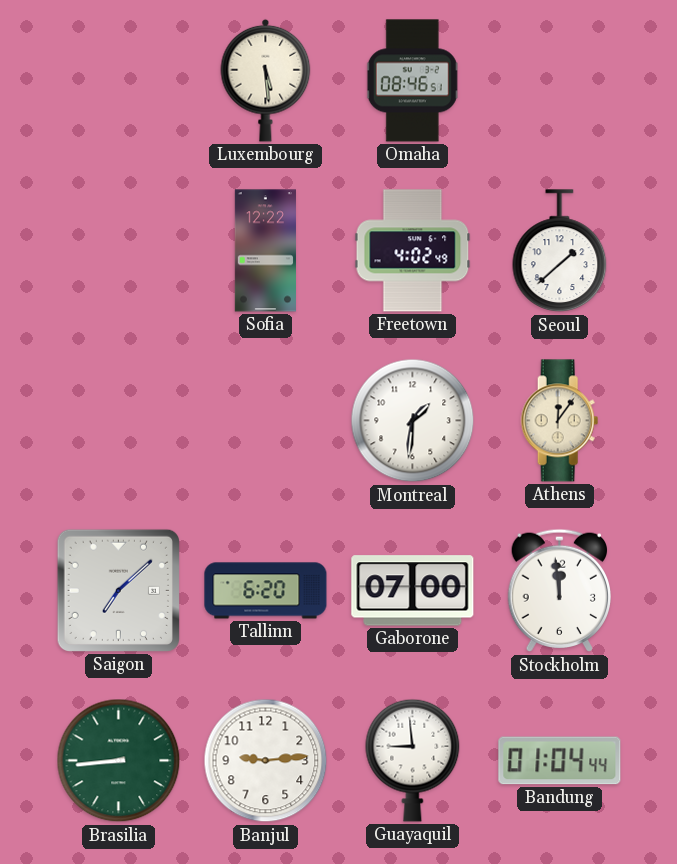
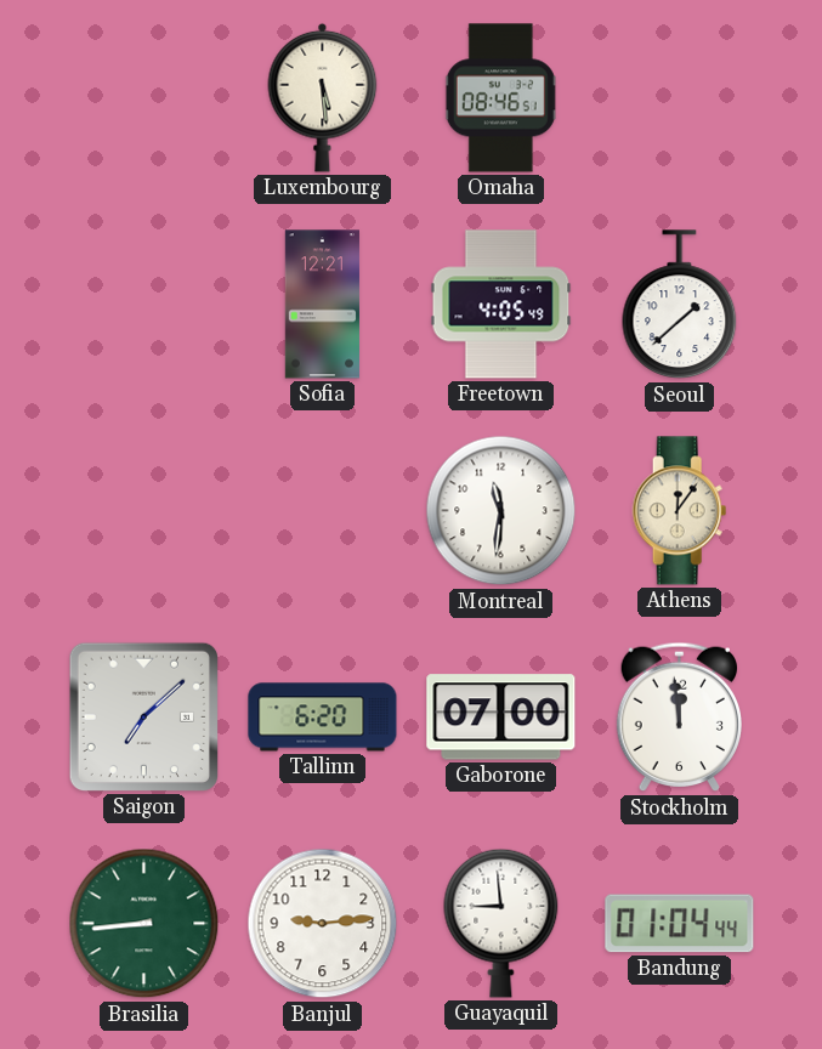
Sofia: 12:22 -> 12:21
Freetown: 4:02 -> 4:05
Montreal: 1:31 -> 11:31
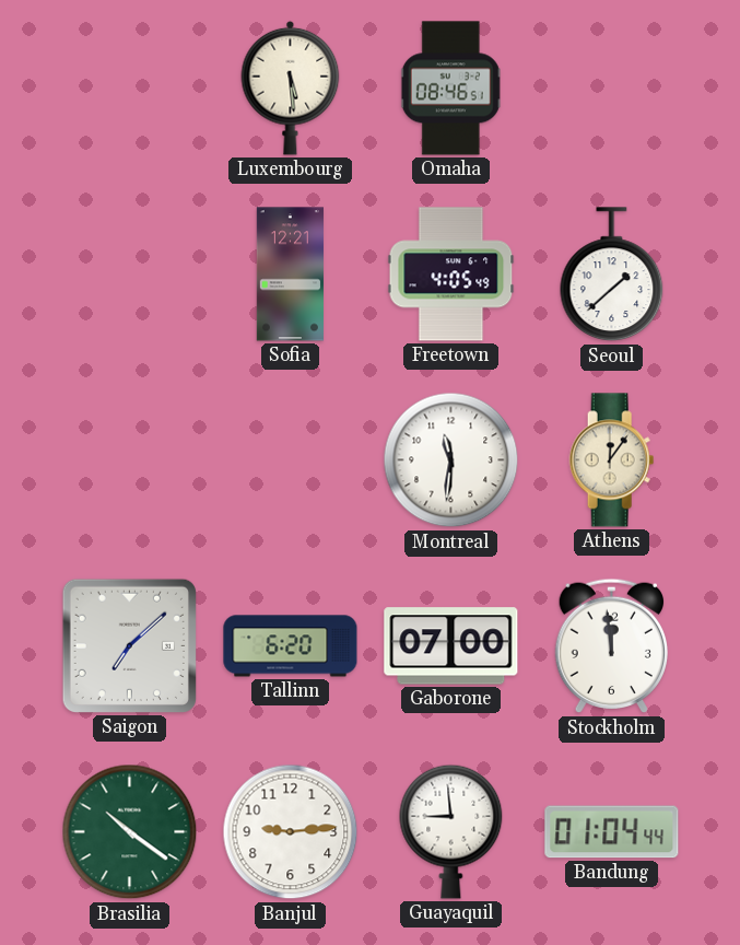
Brasilia: 8:44 -> 10:21
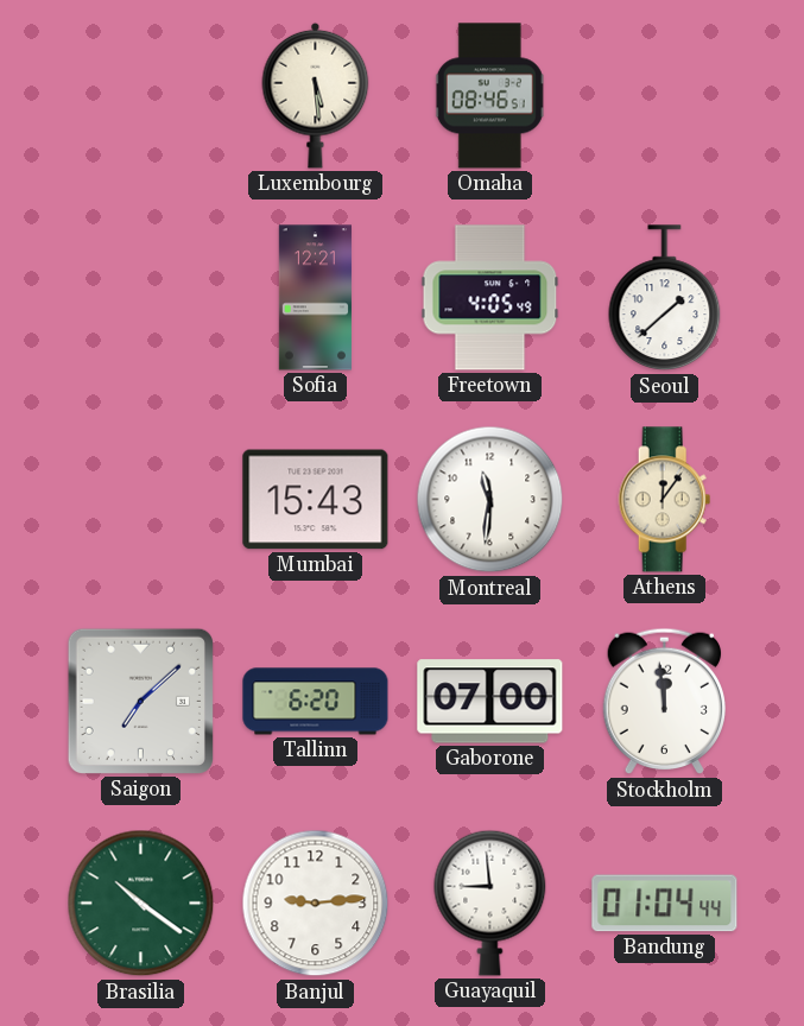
Mumbai: none -> 15:43
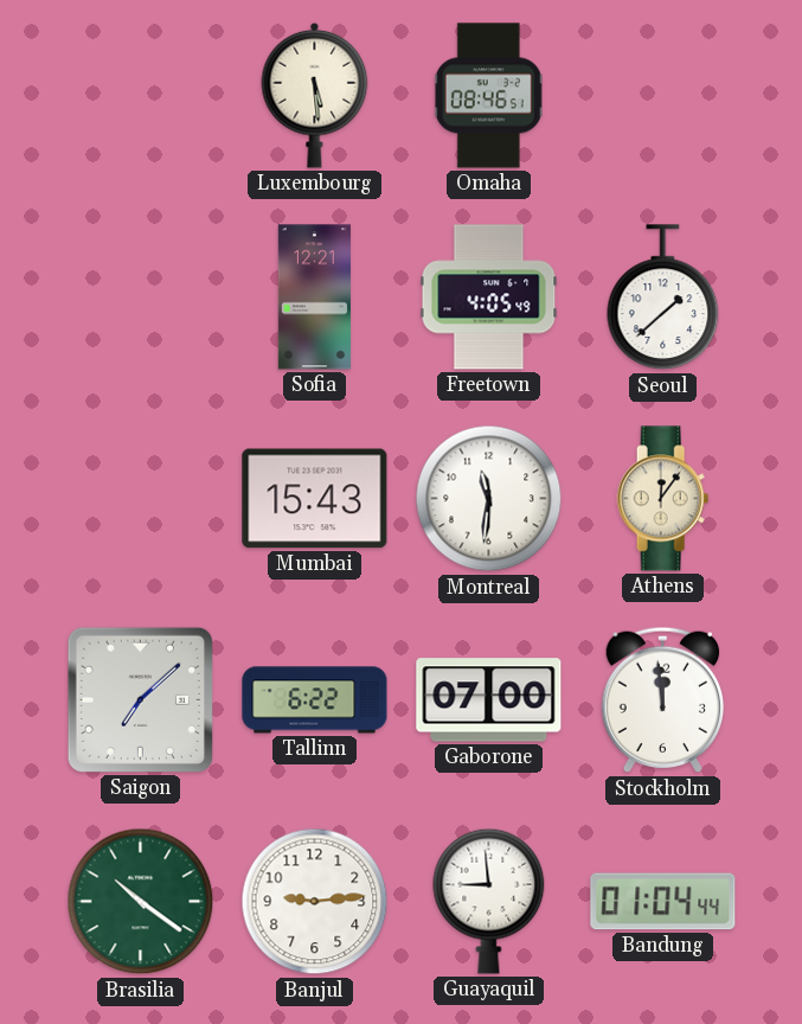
Tallinn: 6:20 -> 6:22
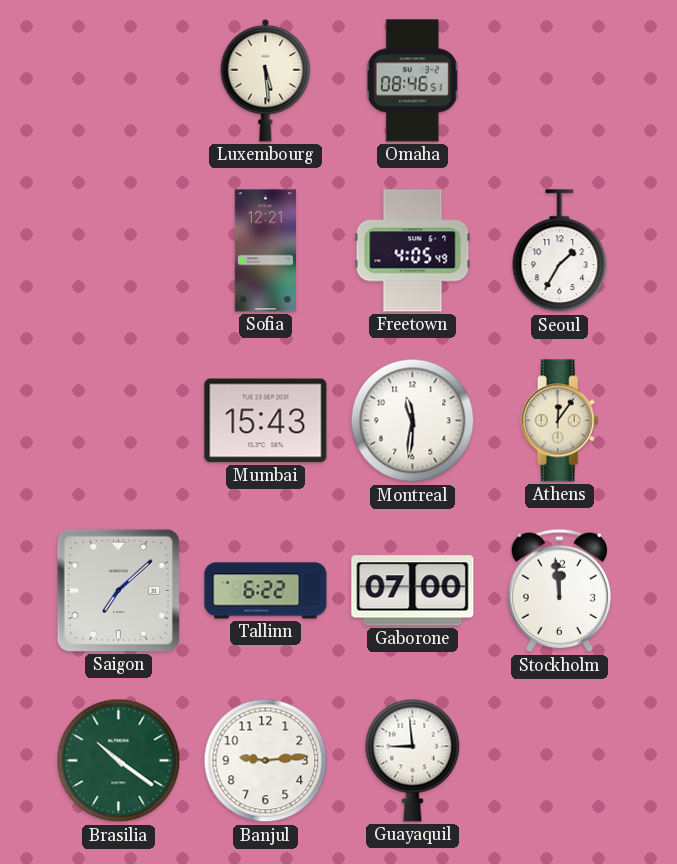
Seoul: 1:38 -> 1:35
Bandung: 01:04 -> none
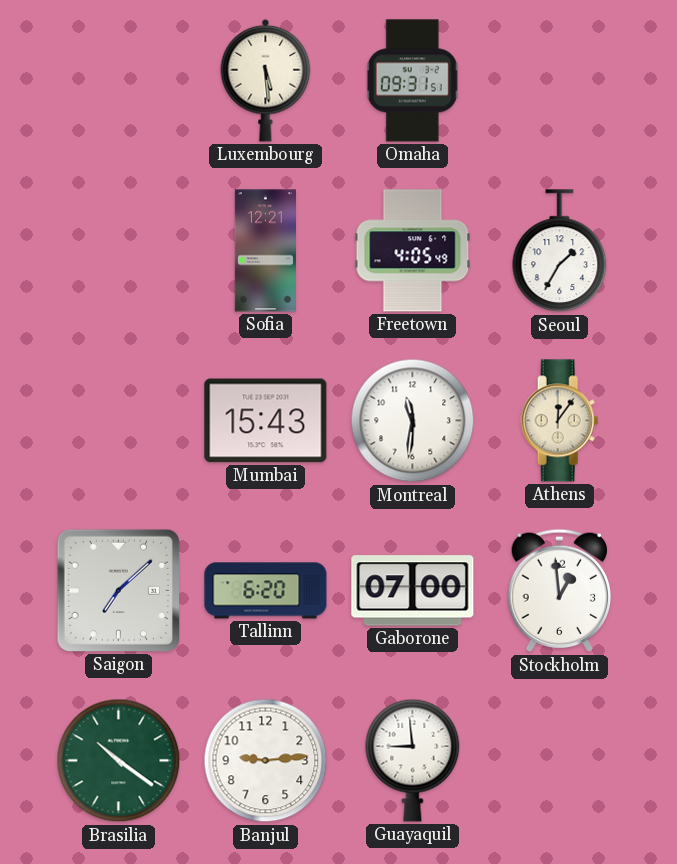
Omaha: 08:46 -> 09:31
Tallinn: 6:22 -> 6:20
Stockholm: 11:59 -> 12:59
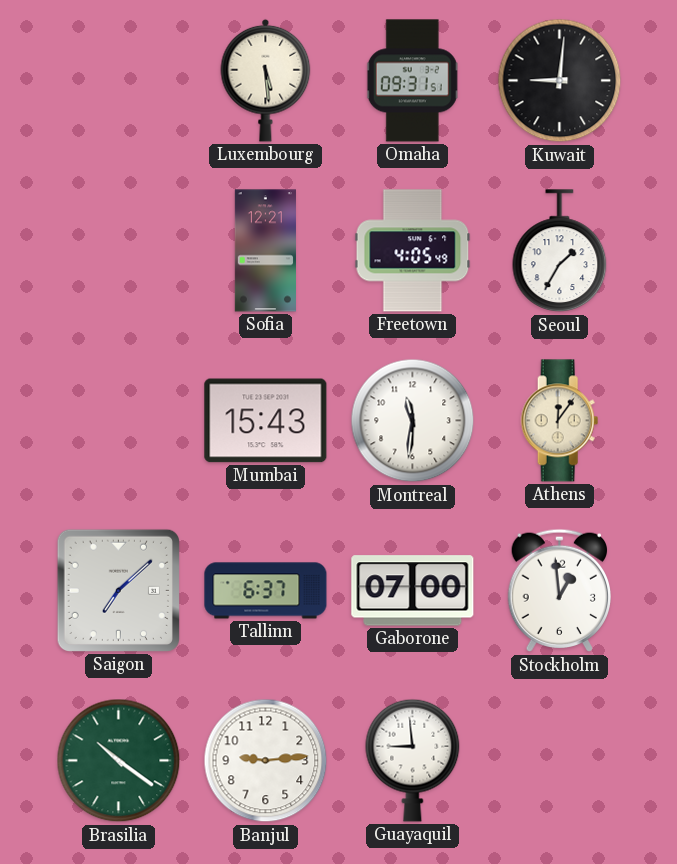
Kuwait: none -> 9:01
Tallinn: 6:20 -> 6:37
